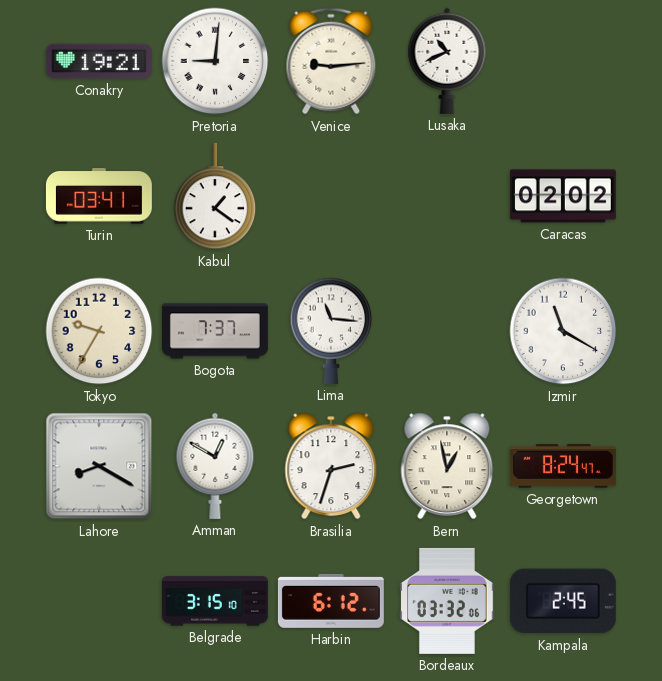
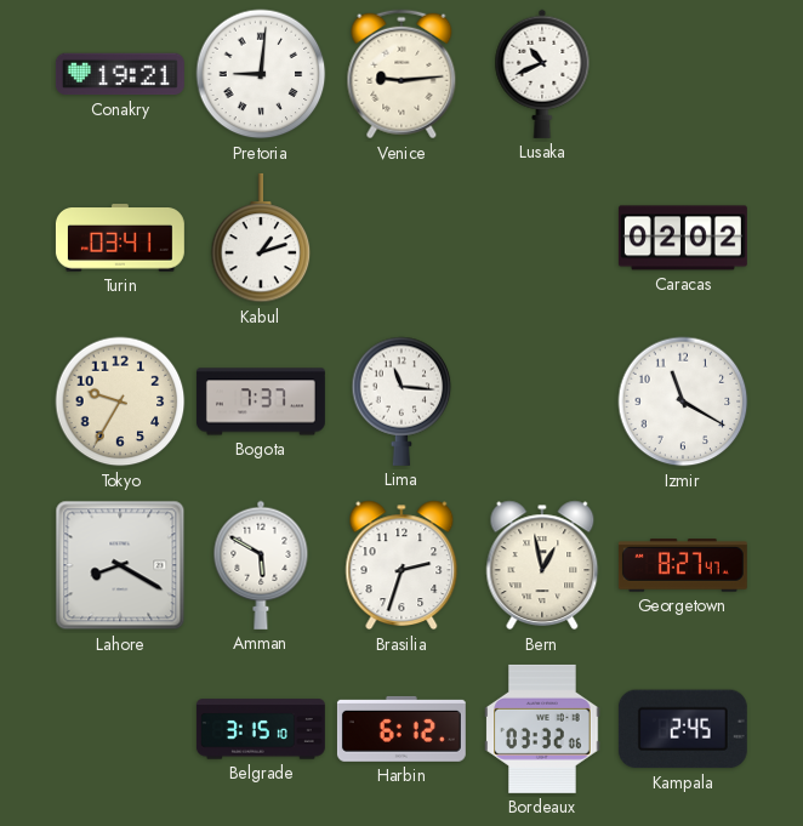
Kabul: 1:21 -> 1:12
Amman: 12:50 -> 5:50
Georgetown: 8:24 -> 8:27
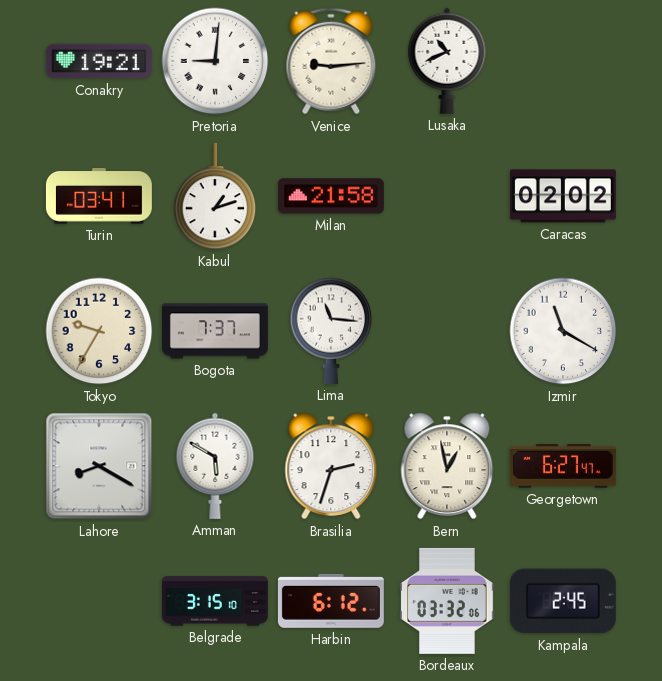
Milan: none -> 21:58
Georgetown: 8:27 -> 6:27
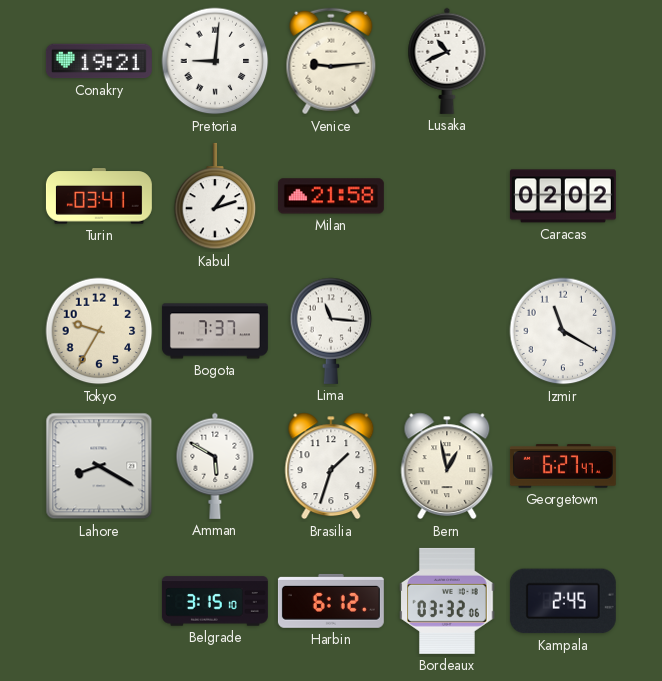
Brasilia: 2:33 -> 1:33
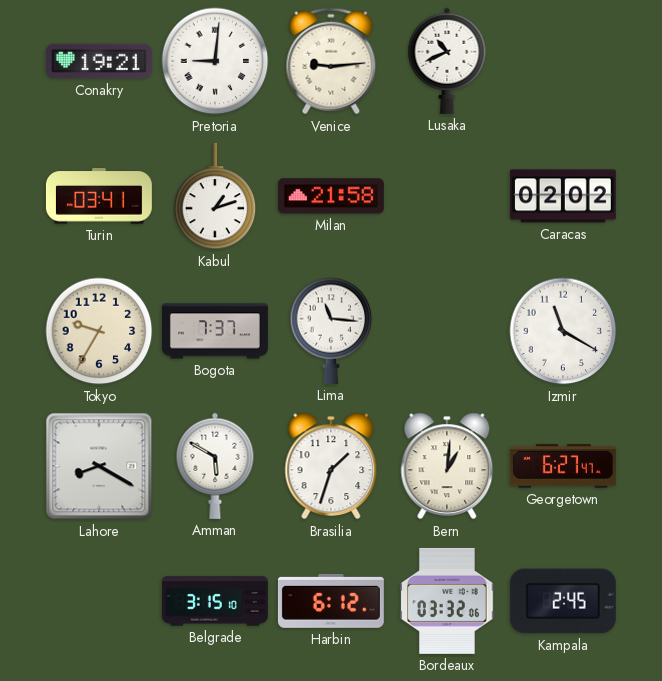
Bern: 12:58 -> 1:01
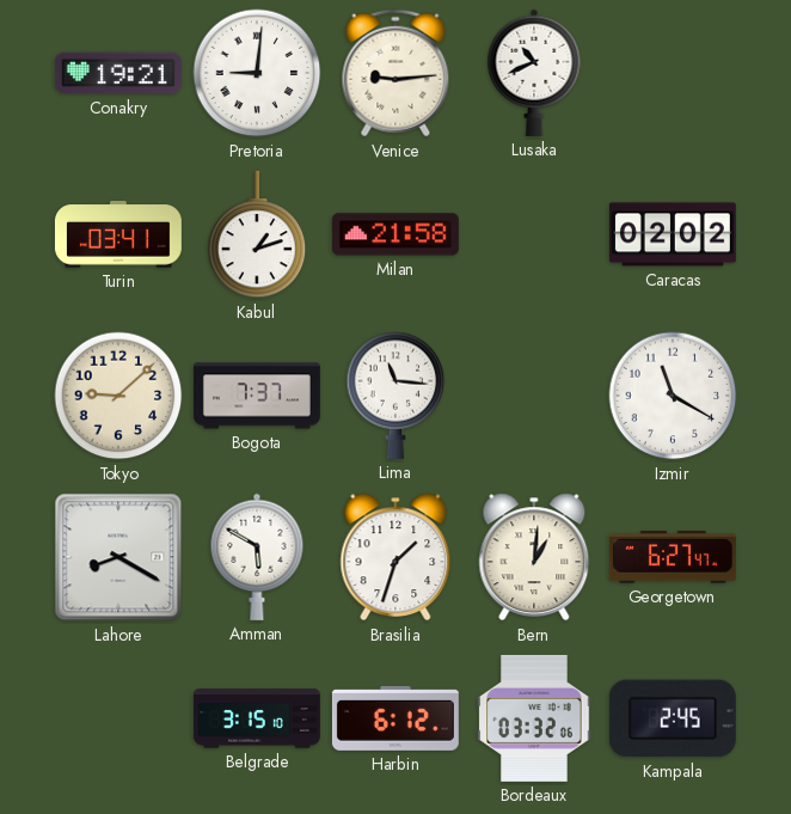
Tokyo: 9:35 -> 9:08
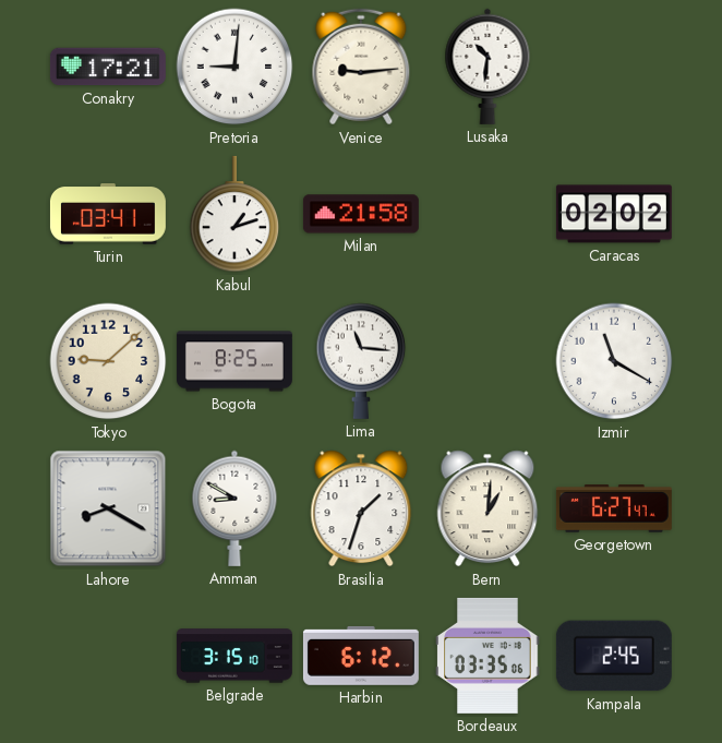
Conakry: 19:21 -> 17:21
Lusaka: 10:41 -> 10:31
Bogota: 7:37 -> 8:25
Amman: 5:50 -> 8:50
Bordeaux: 03:32 -> 03:35
